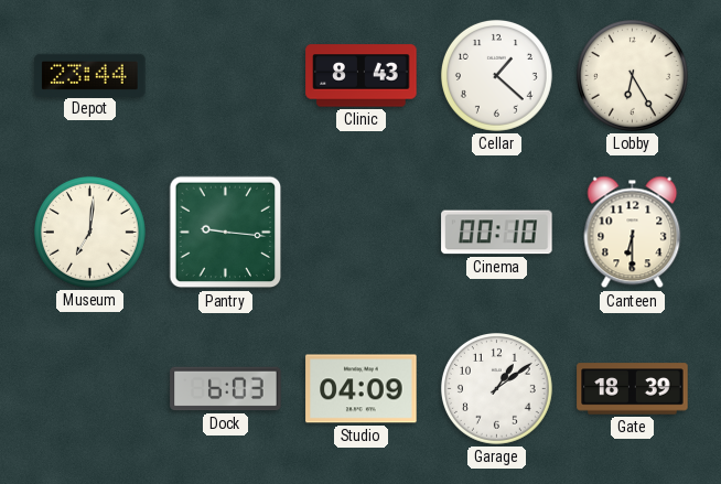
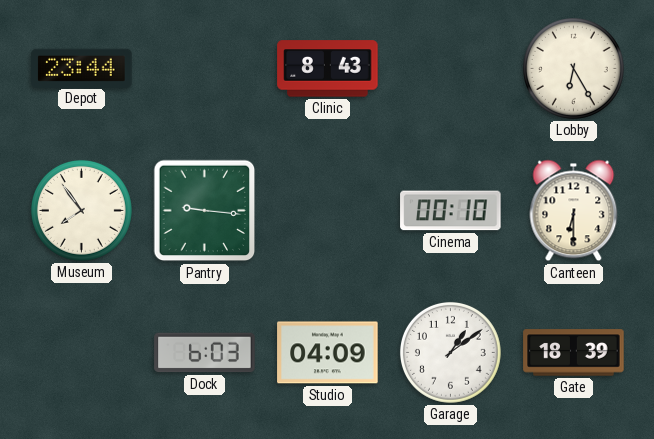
Cellar: 1:22 -> none
Museum: 7:01 -> 7:54
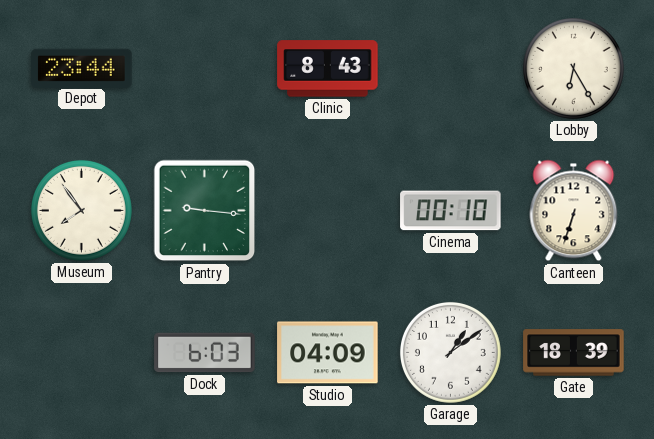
Canteen: 6:30 -> 6:33
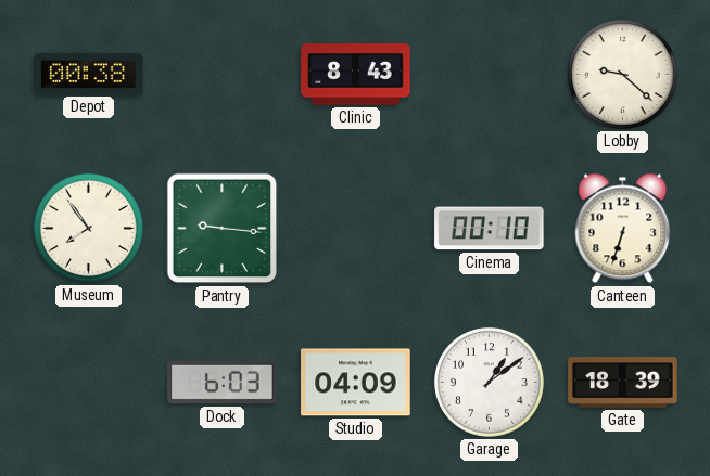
Depot: 23:44 -> 00:38
Lobby: 6:25 -> 9:22
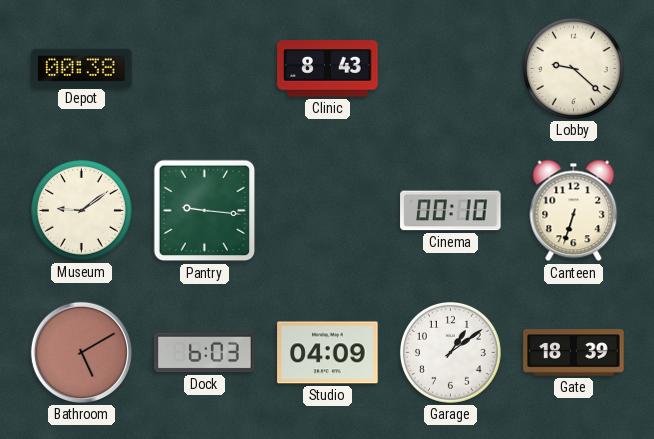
Museum: 7:54 -> 9:09
Bathroom: none -> 5:10
